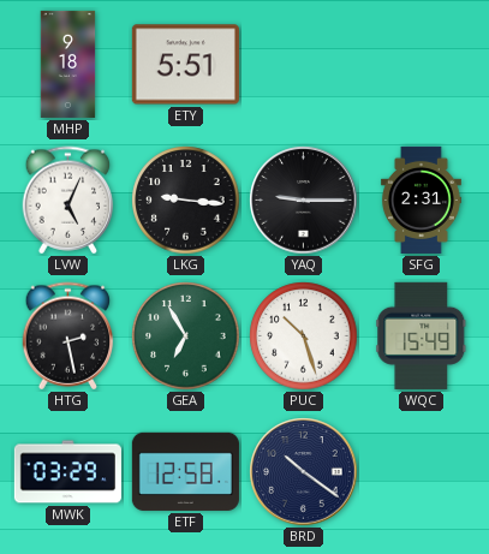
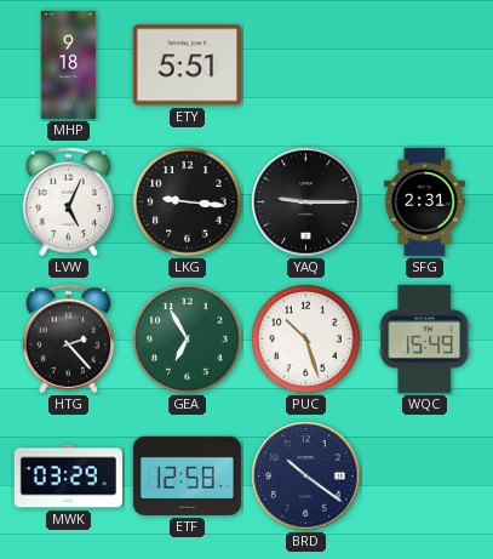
HTG: 2:28 -> 2:23
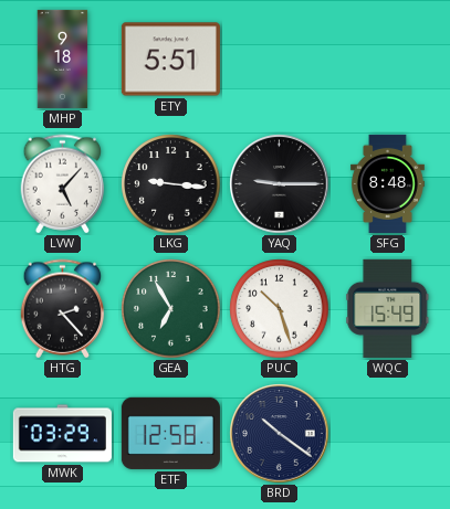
LVW: 5:04 -> 5:07
SFG: 2:31 -> 8:48
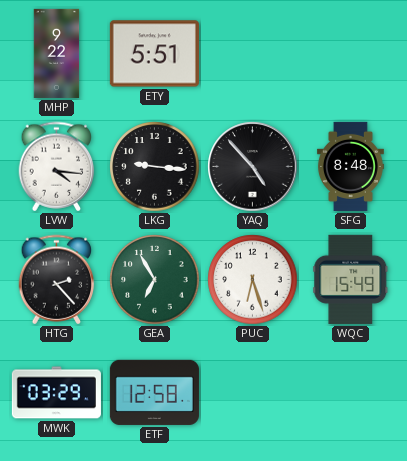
MHP: 9:18 -> 9:22
LVW: 5:07 -> 4:16
YAQ: 9:15 -> 4:53
PUC: 10:27 -> 6:27
BRD: 10:21 -> none
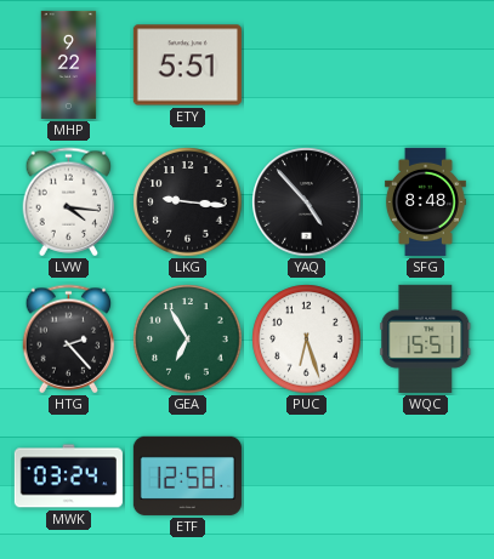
WQC: 15:49 -> 15:51
MWK: 03:29 -> 03:24
